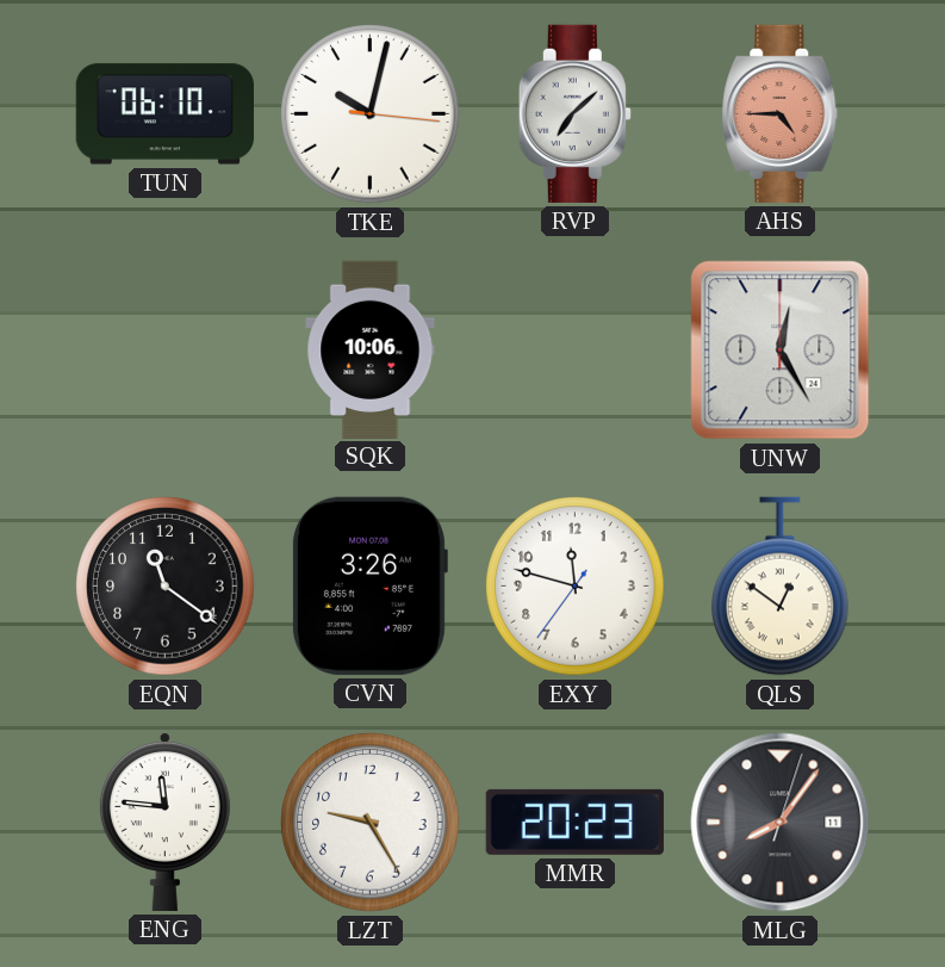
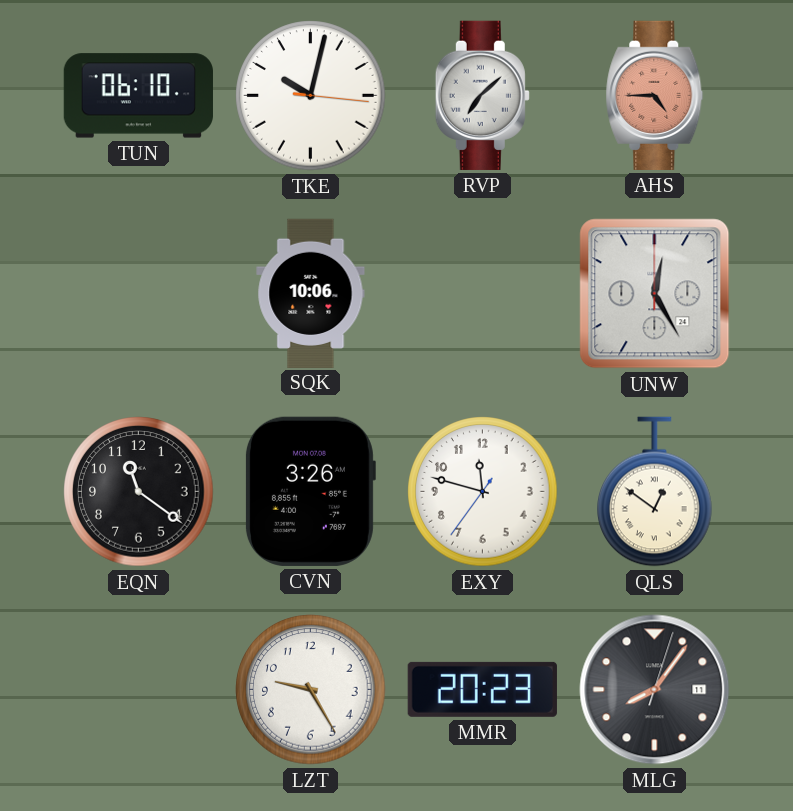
ENG: 11:46 -> none
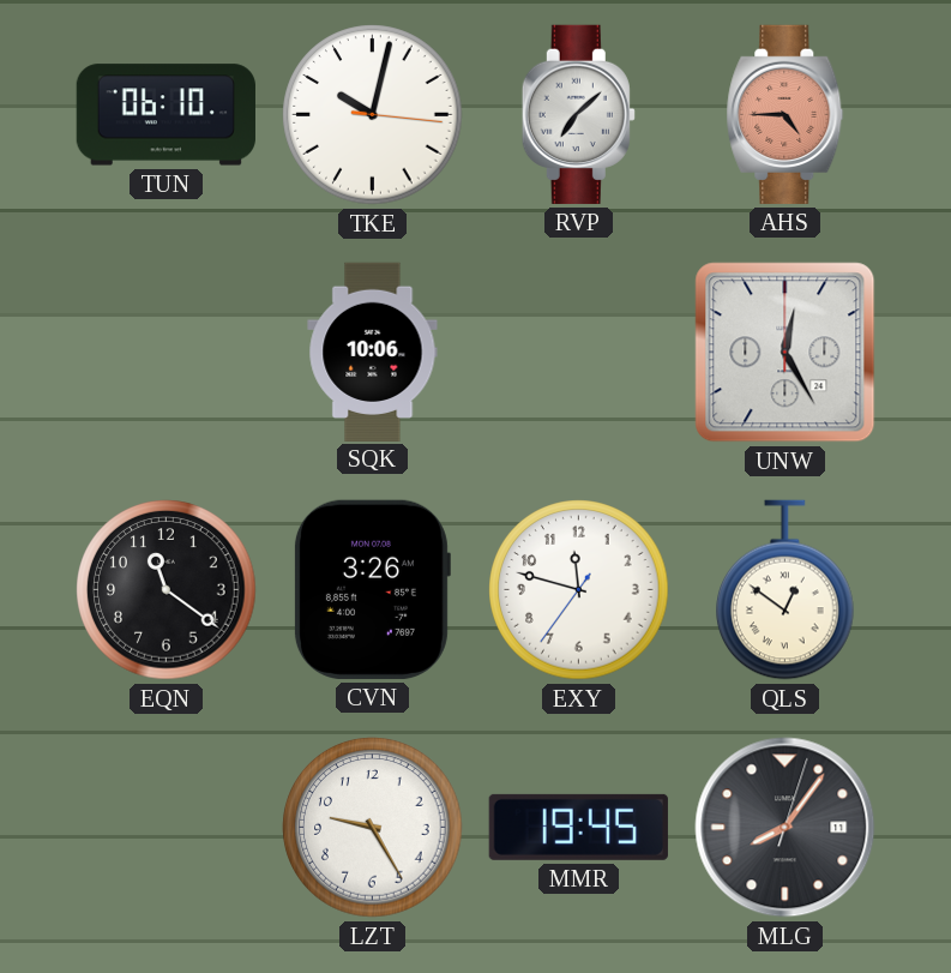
MMR: 20:23 -> 19:45
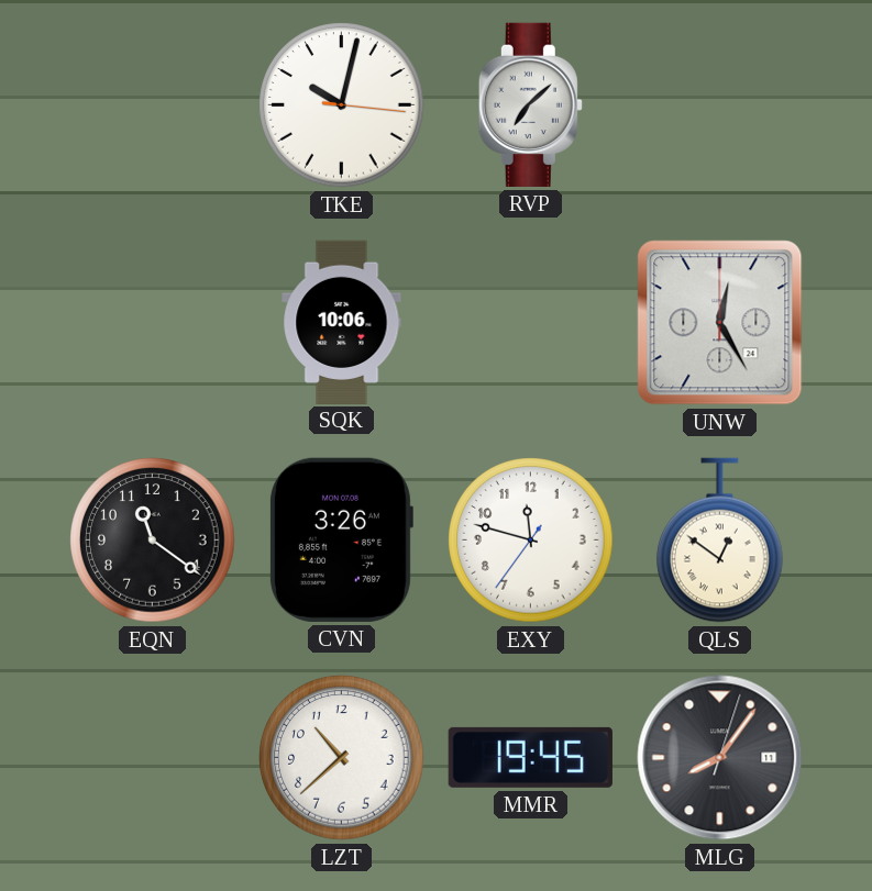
TUN: 06:10 -> none
AHS: 4:45 -> none
LZT: 9:25 -> 10:38
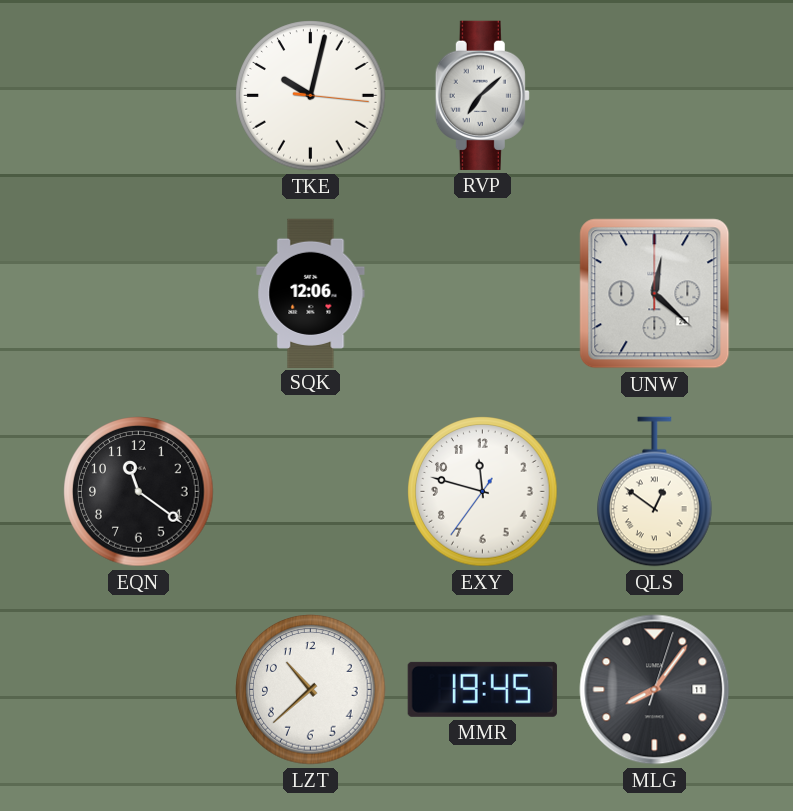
SQK: 10:06 -> 12:06
UNW: 12:25 -> 12:22
CVN: 3:26 -> none
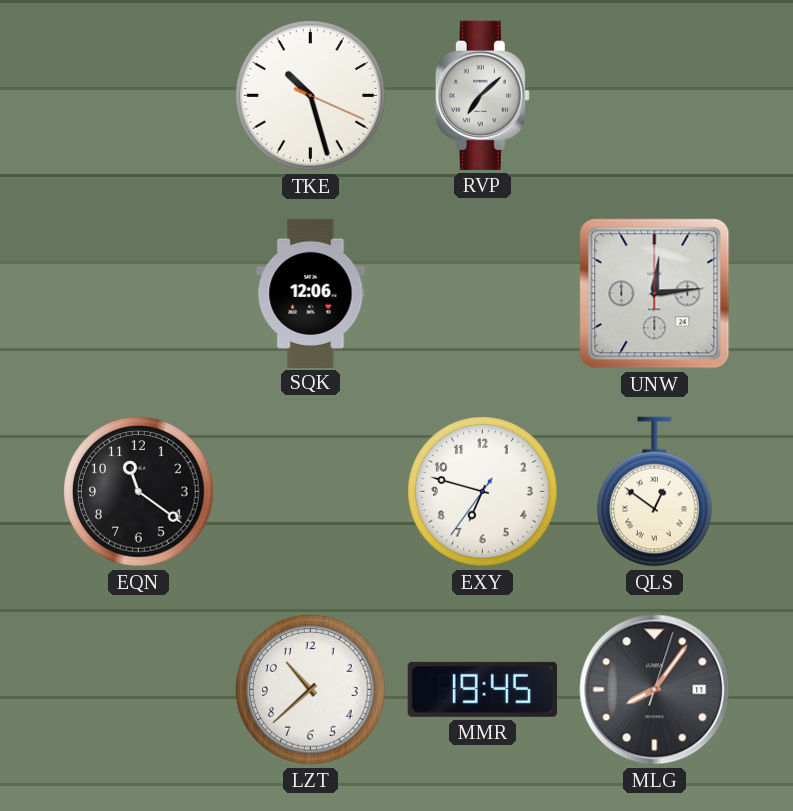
TKE: 10:02 -> 10:27
UNW: 12:22 -> 12:14
EXY: 11:47 -> 6:47
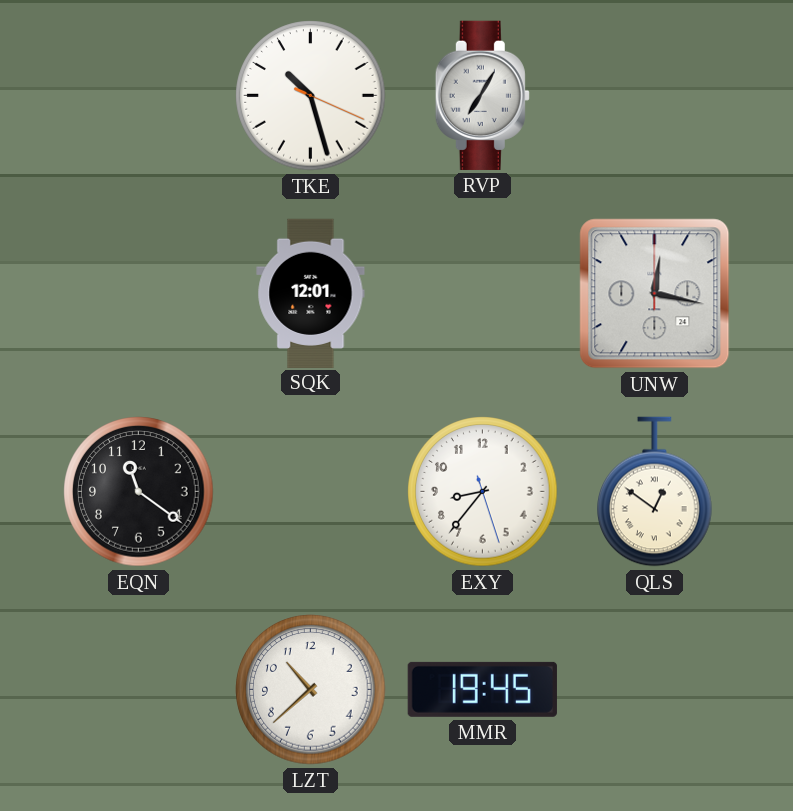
RVP: 7:08 -> 7:05
SQK: 12:06 -> 12:01
UNW: 12:14 -> 12:17
EXY: 6:47 -> 8:36
MLG: 8:06 -> none
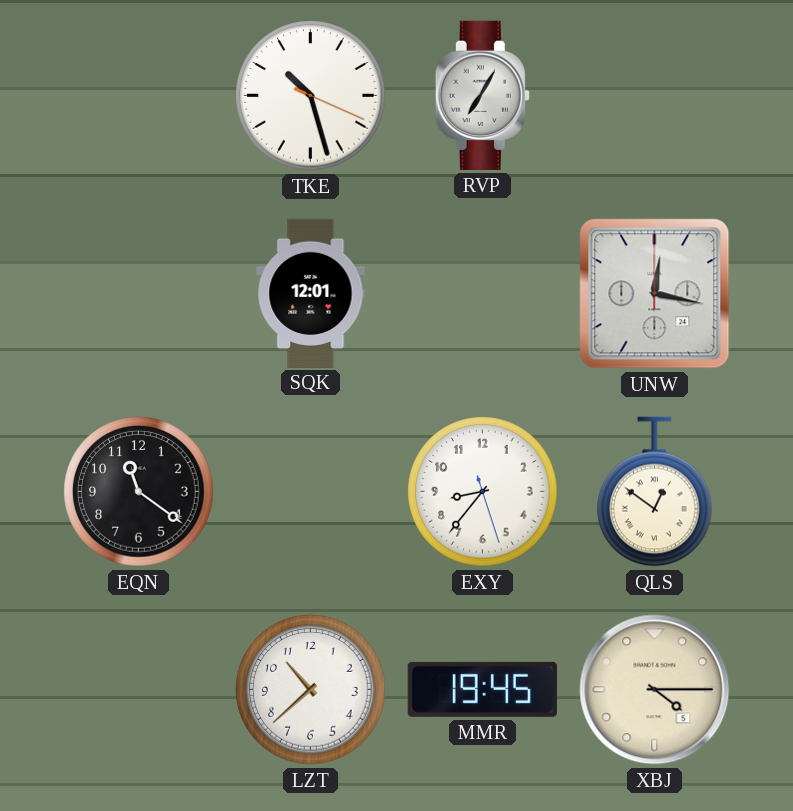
XBJ: none -> 4:15
